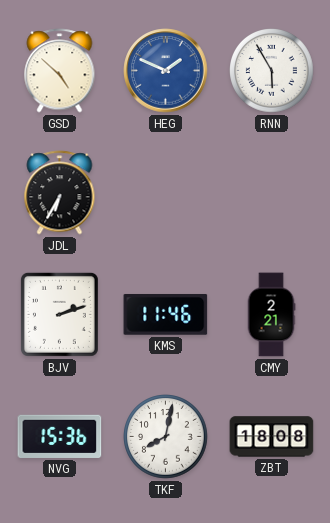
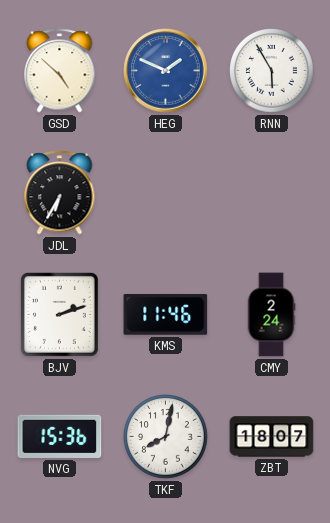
CMY: 2:21 -> 2:24
ZBT: 18:08 -> 18:07
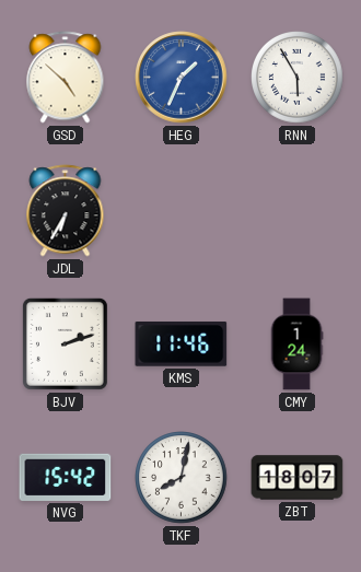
HEG: 1:49 -> 1:34
CMY: 2:24 -> 1:24
NVG: 15:36 -> 15:42
